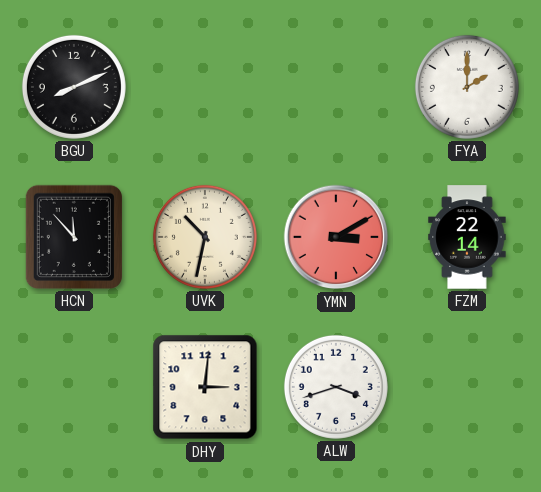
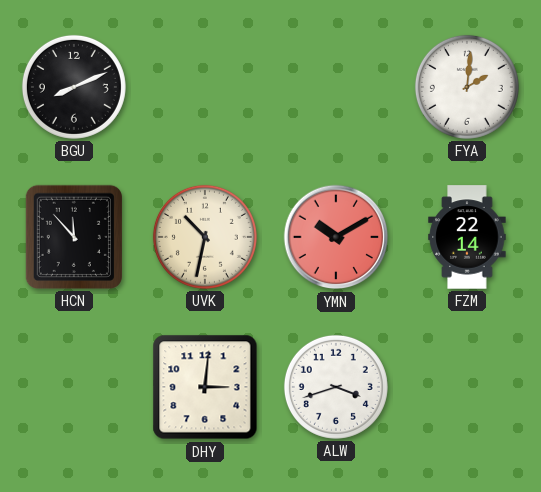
FYA: 2:00 -> 2:01
YMN: 3:10 -> 10:10
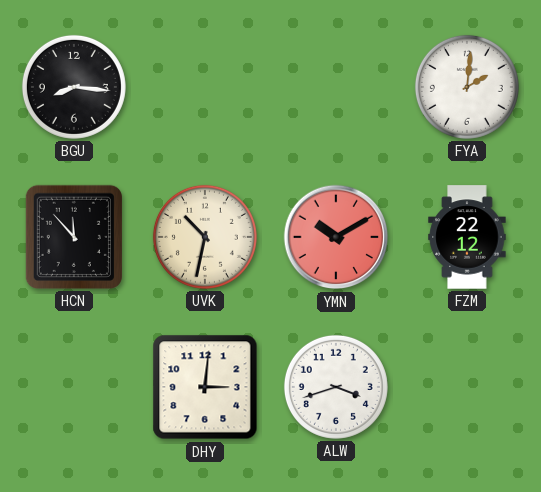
BGU: 8:11 -> 8:16
FZM: 22:14 -> 22:12
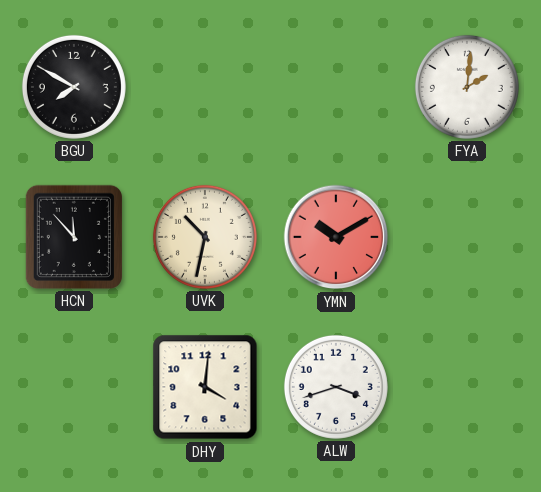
BGU: 8:16 -> 7:50
FZM: 22:12 -> none
DHY: 3:01 -> 4:01
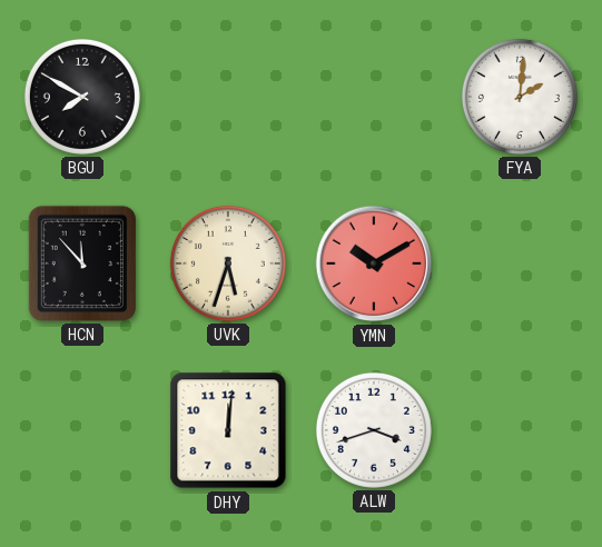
UVK: 10:32 -> 5:33
DHY: 4:01 -> 12:01
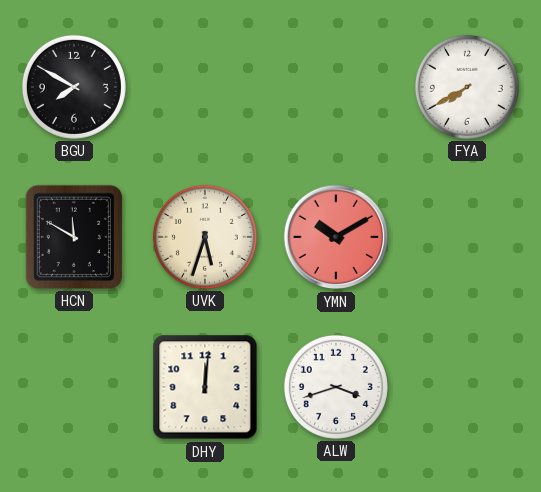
FYA: 2:01 -> 7:40
HCN: 11:53 -> 11:50
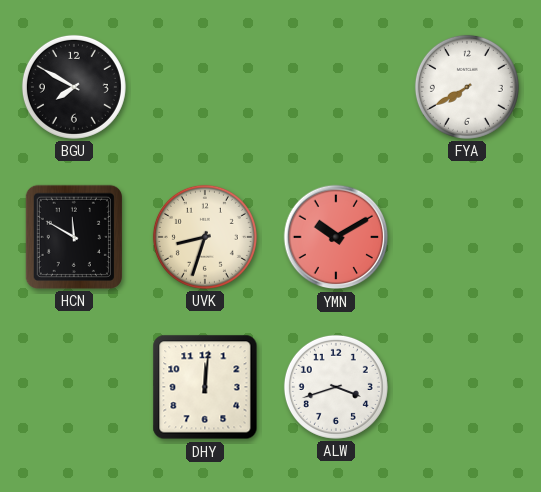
UVK: 5:33 -> 8:33
